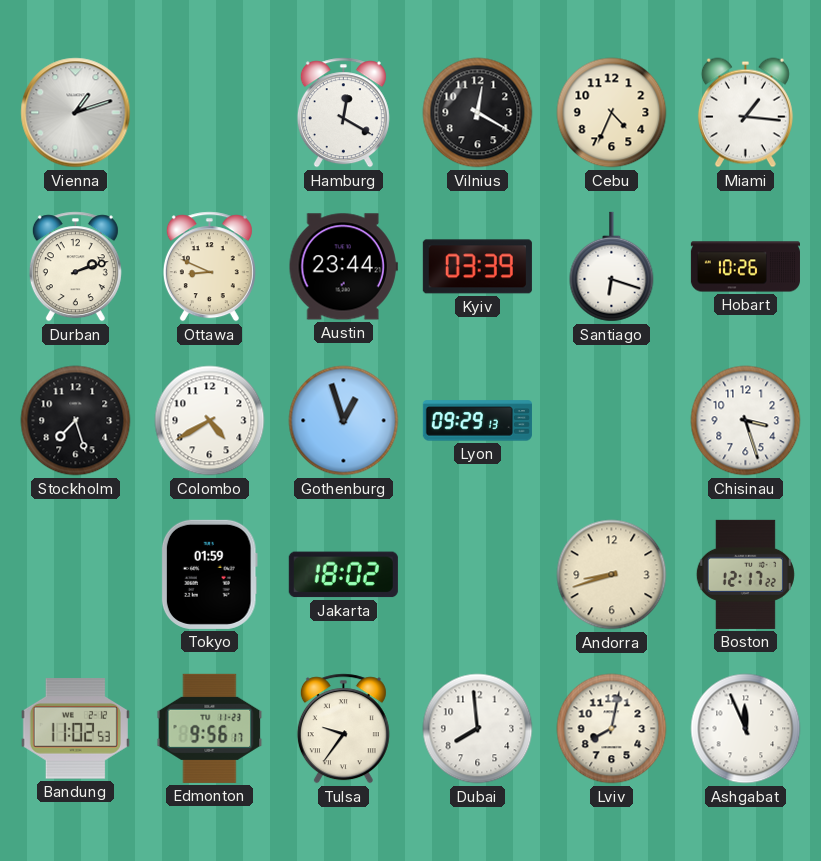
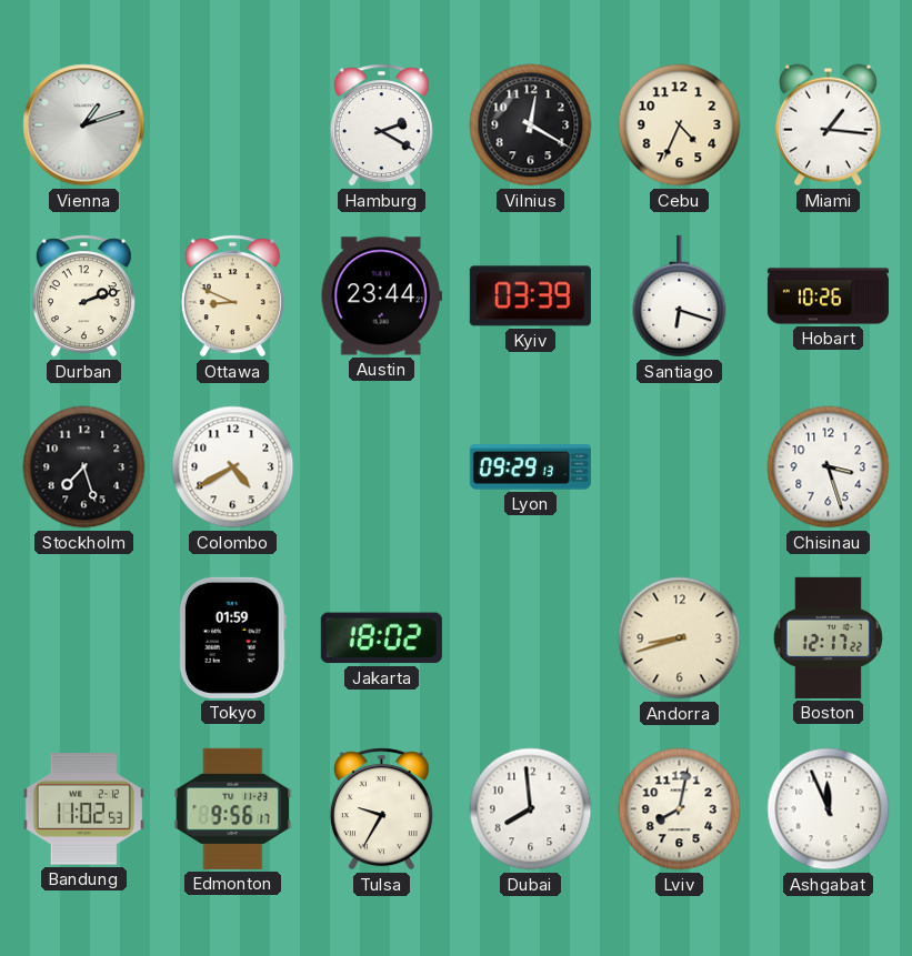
Hamburg: 12:20 -> 2:20
Gothenburg: 12:57 -> none
Tulsa: 9:36 -> 9:35
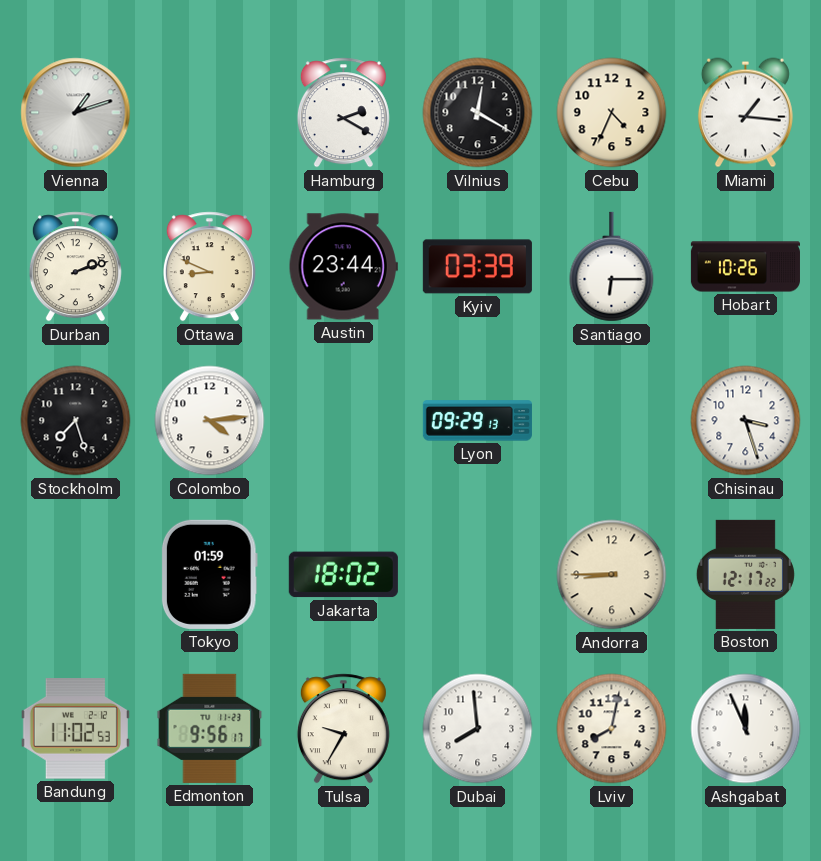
Santiago: 6:18 -> 6:15
Colombo: 4:40 -> 4:14
Andorra: 8:42 -> 8:45
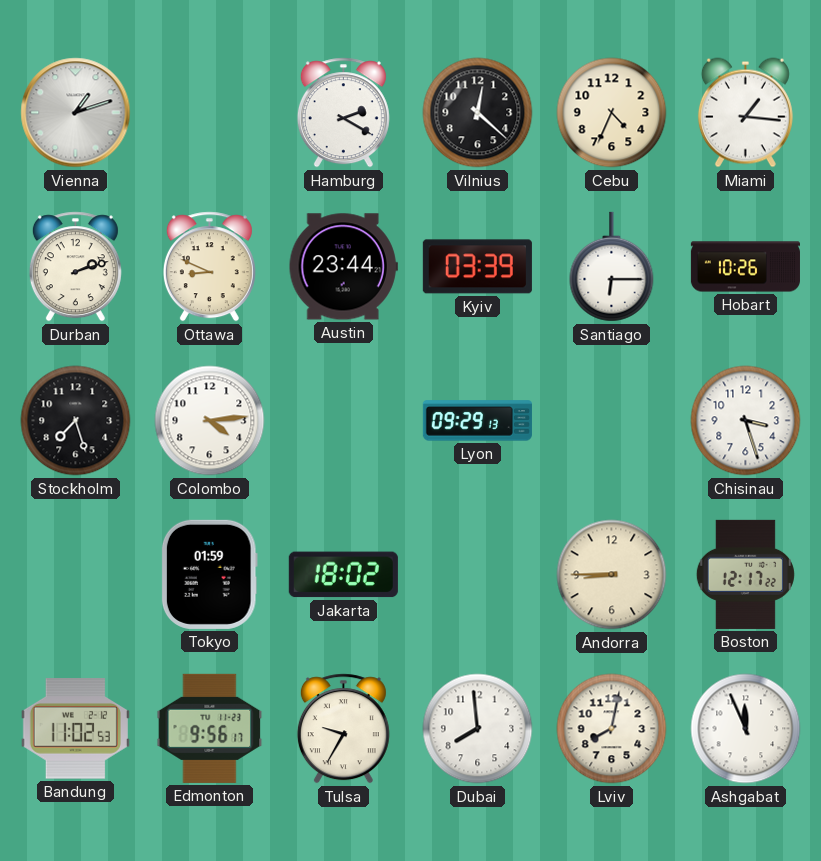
Vilnius: 12:20 -> 12:22
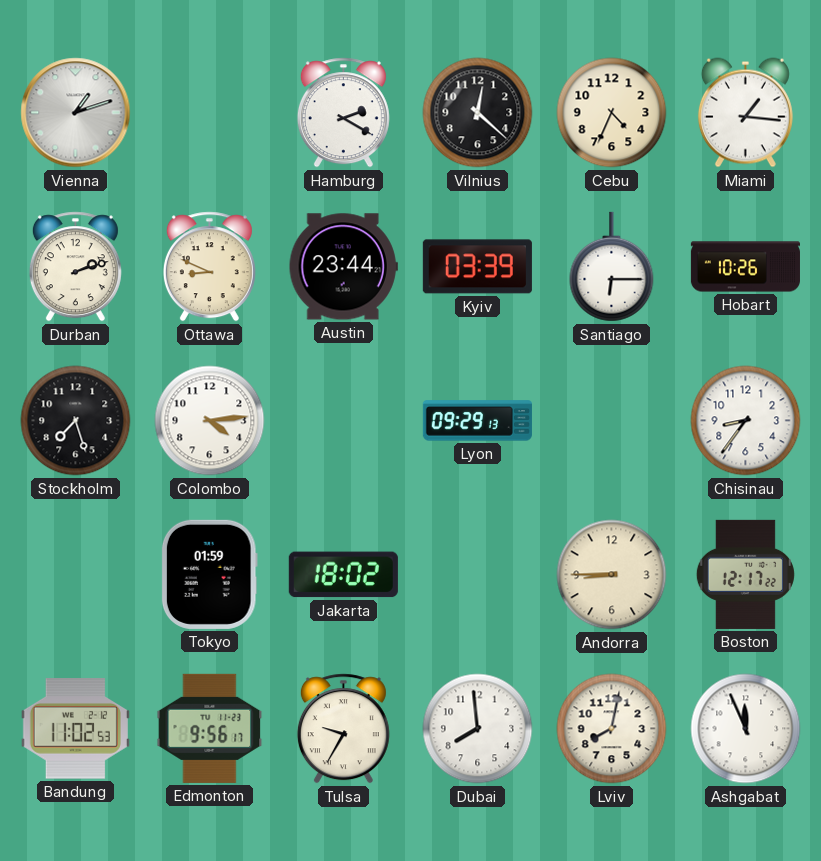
Chisinau: 3:27 -> 8:36
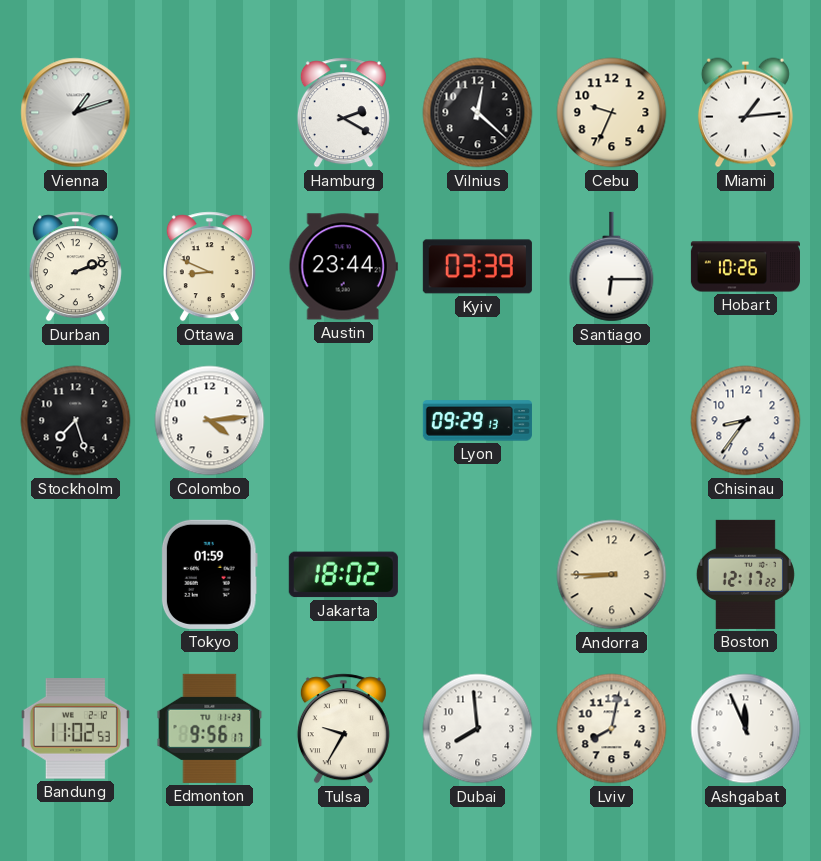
Cebu: 4:34 -> 9:34
Miami: 1:16 -> 1:14
